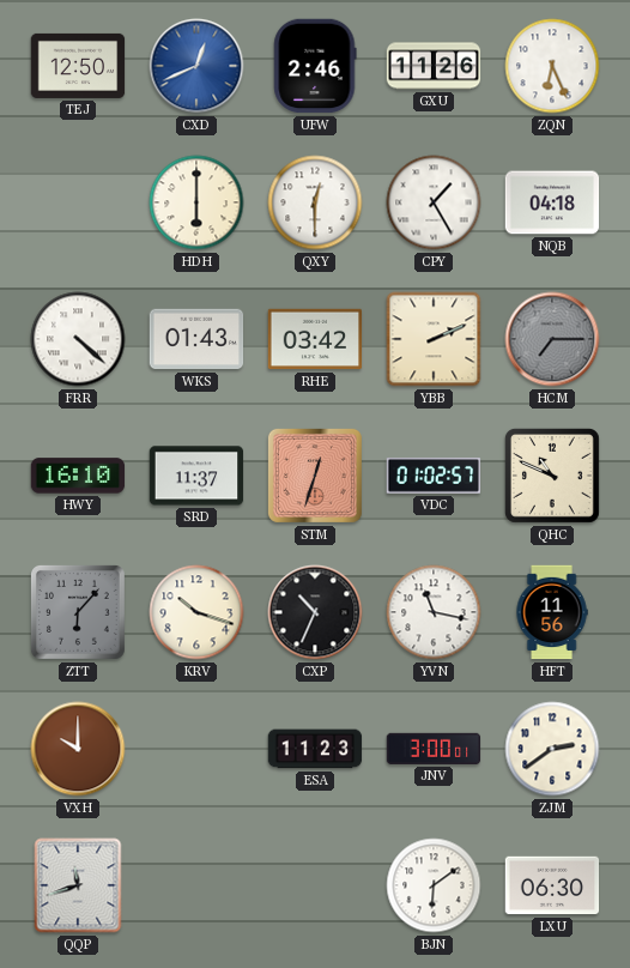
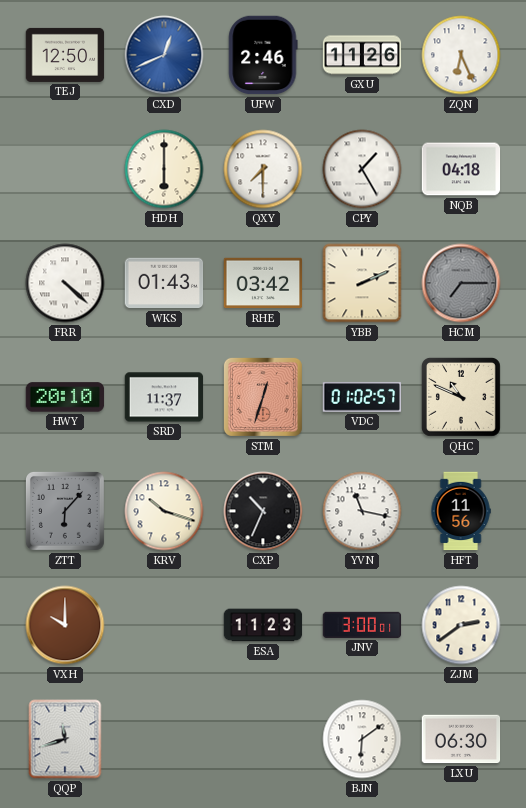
QXY: 12:30 -> 7:30
HWY: 16:10 -> 20:10
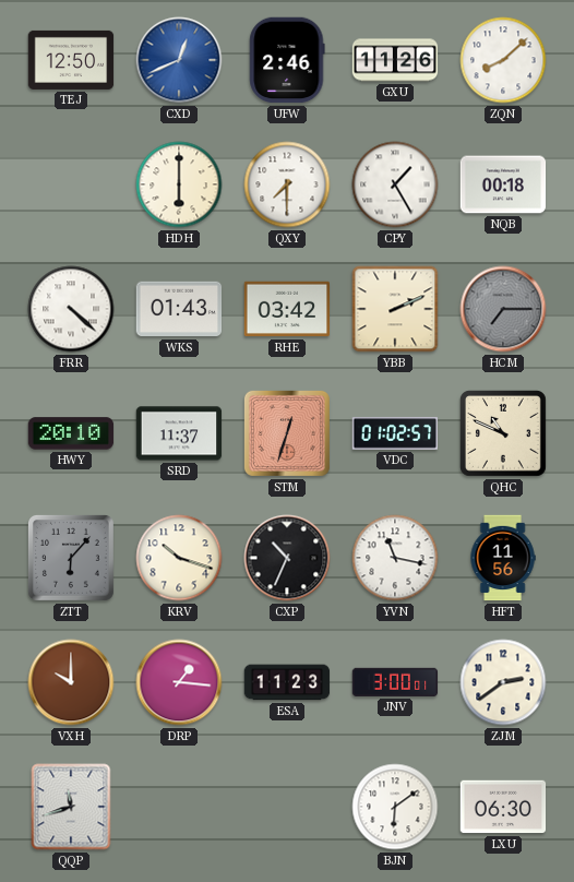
ZQN: 6:26 -> 8:08
NQB: 04:18 -> 00:18
DRP: none -> 1:16
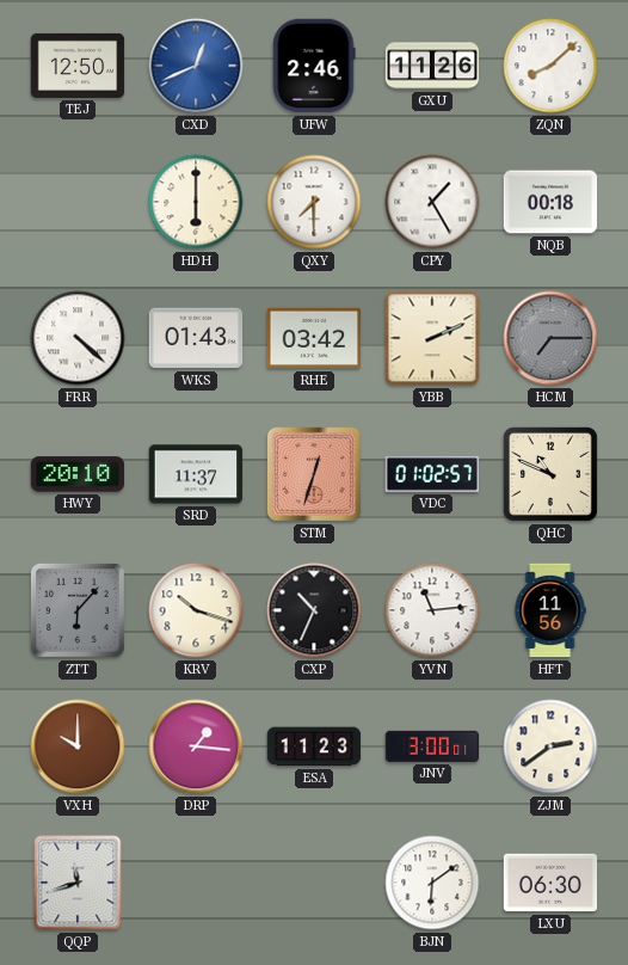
YVN: 11:17 -> 11:14
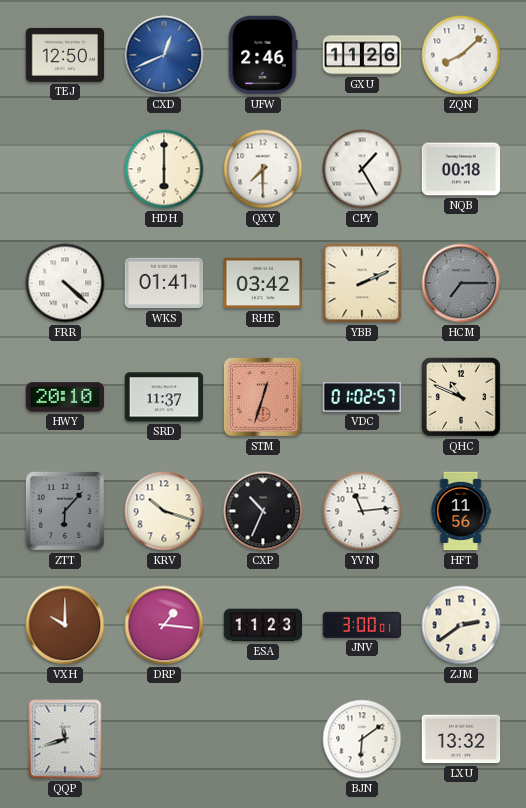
WKS: 01:43 -> 01:41
LXU: 06:30 -> 13:32
